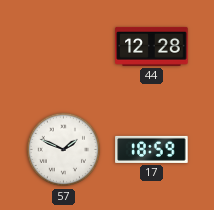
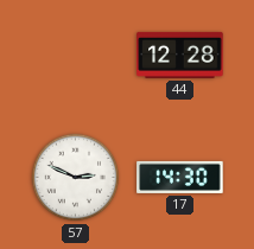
57: 1:49 -> 2:49
17: 18:59 -> 14:30
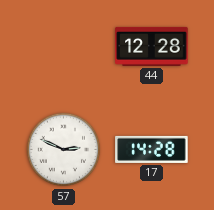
17: 14:30 -> 14:28
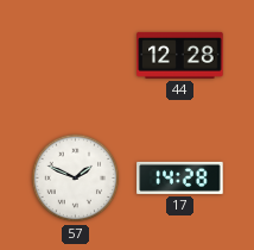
57: 2:49 -> 1:49
